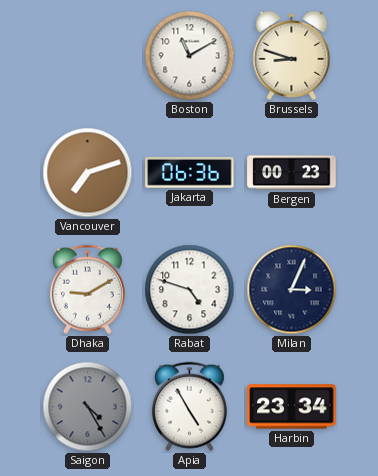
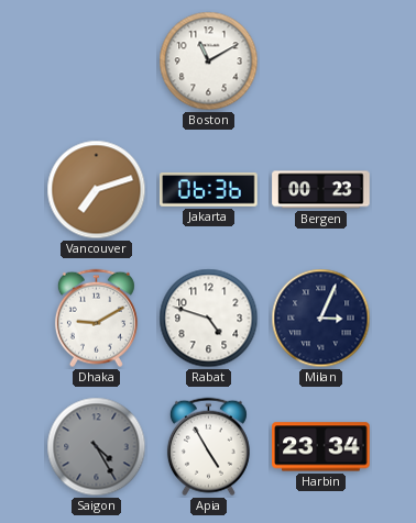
Brussels: 8:48 -> none
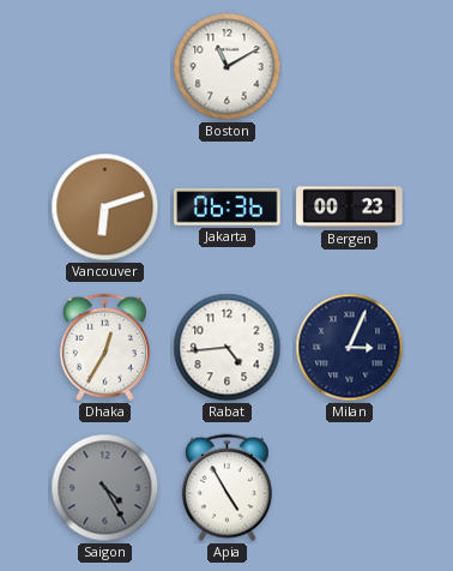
Vancouver: 7:12 -> 6:12
Dhaka: 9:10 -> 12:35
Rabat: 4:48 -> 4:44
Harbin: 23:34 -> none
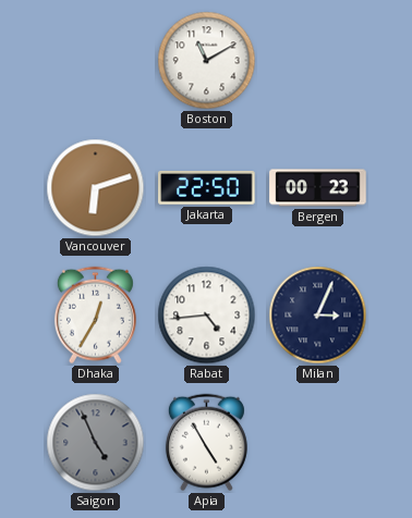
Jakarta: 06:36 -> 22:50
Saigon: 4:25 -> 4:56
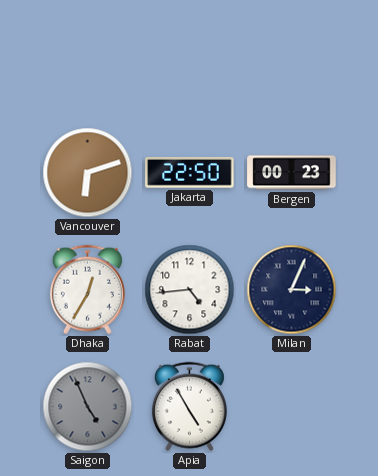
Boston: 11:10 -> none
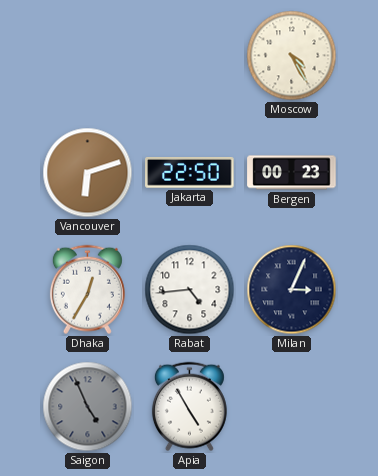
Moscow: none -> 4:25
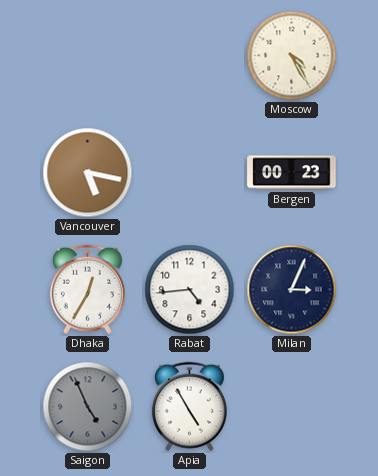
Vancouver: 6:12 -> 5:17
Jakarta: 22:50 -> none
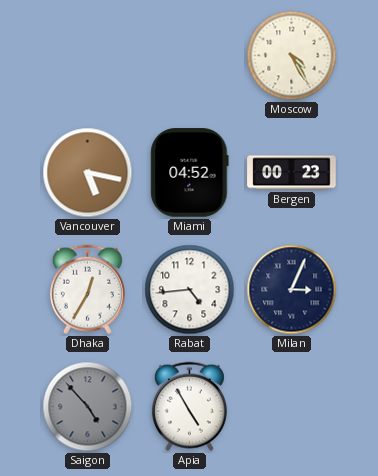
Miami: none -> 04:52
Saigon: 4:56 -> 4:53
